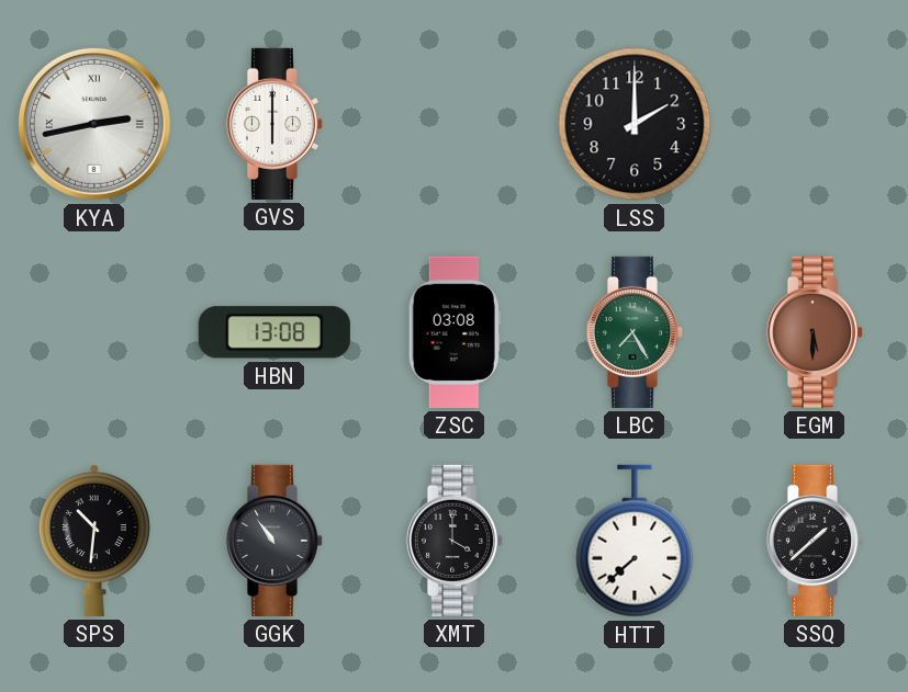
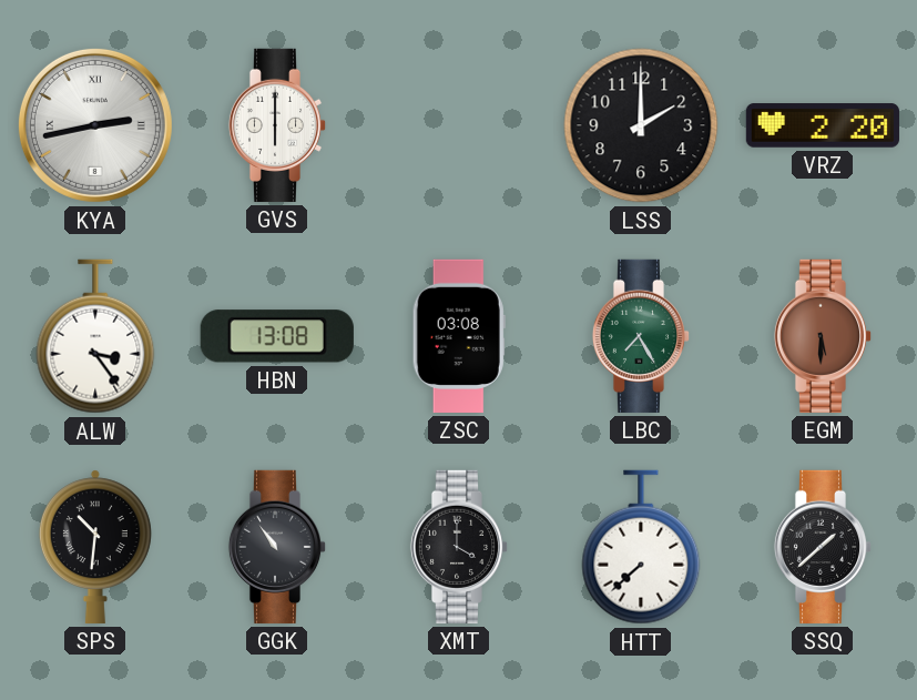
VRZ: none -> 2:20
ALW: none -> 3:24
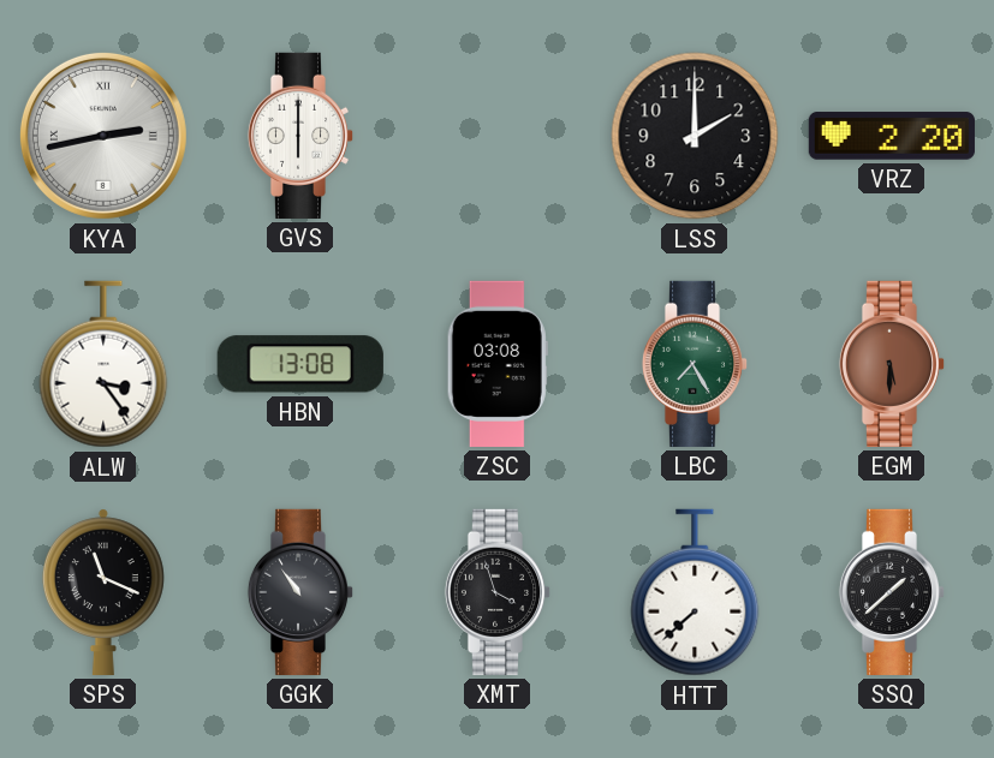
SPS: 10:31 -> 11:19
XMT: 4:00 -> 3:57
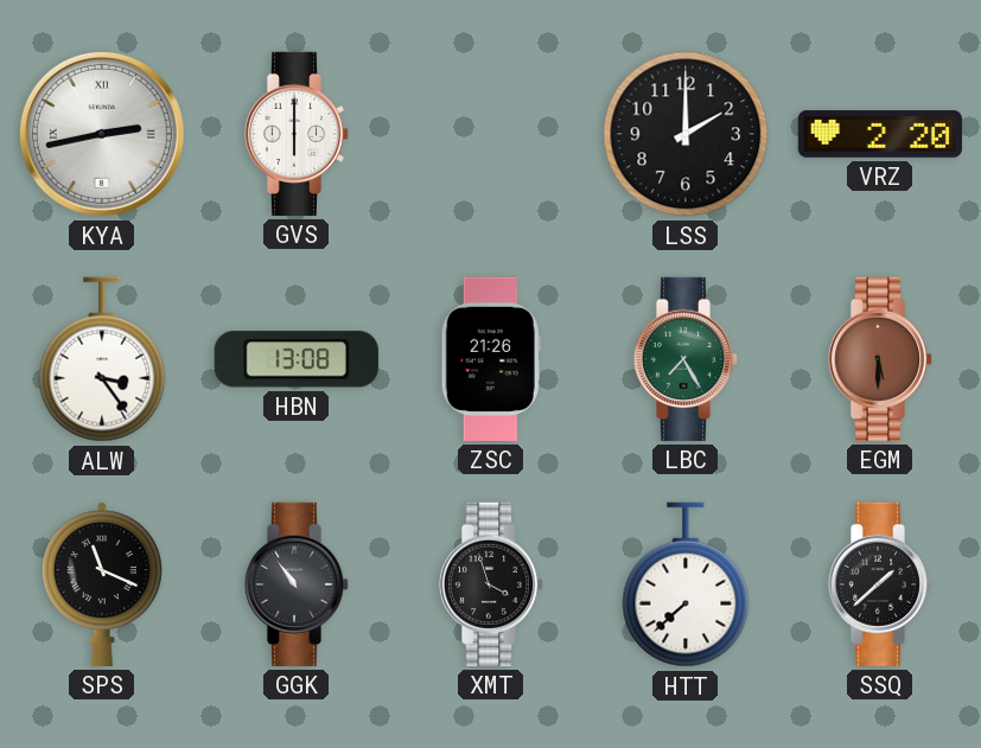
ZSC: 03:08 -> 21:26
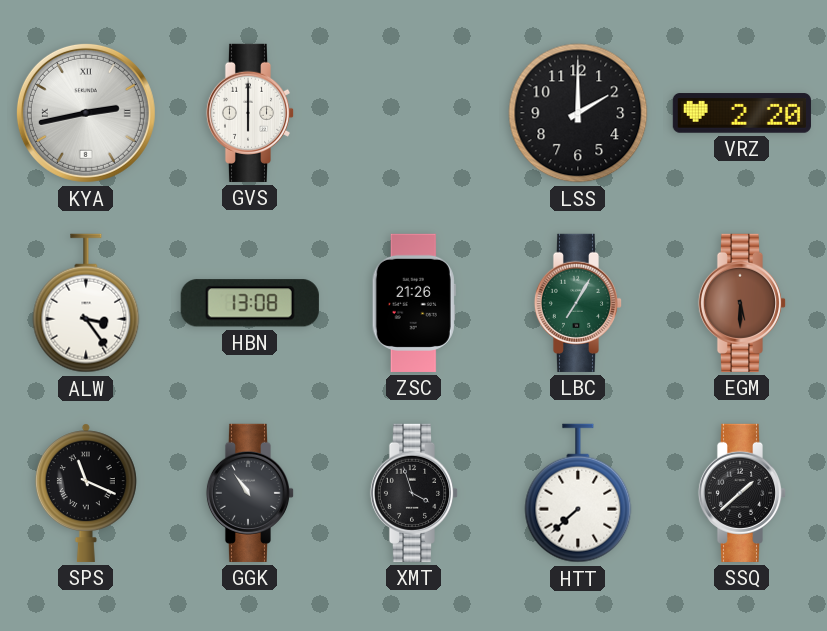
LBC: 7:25 -> 7:05
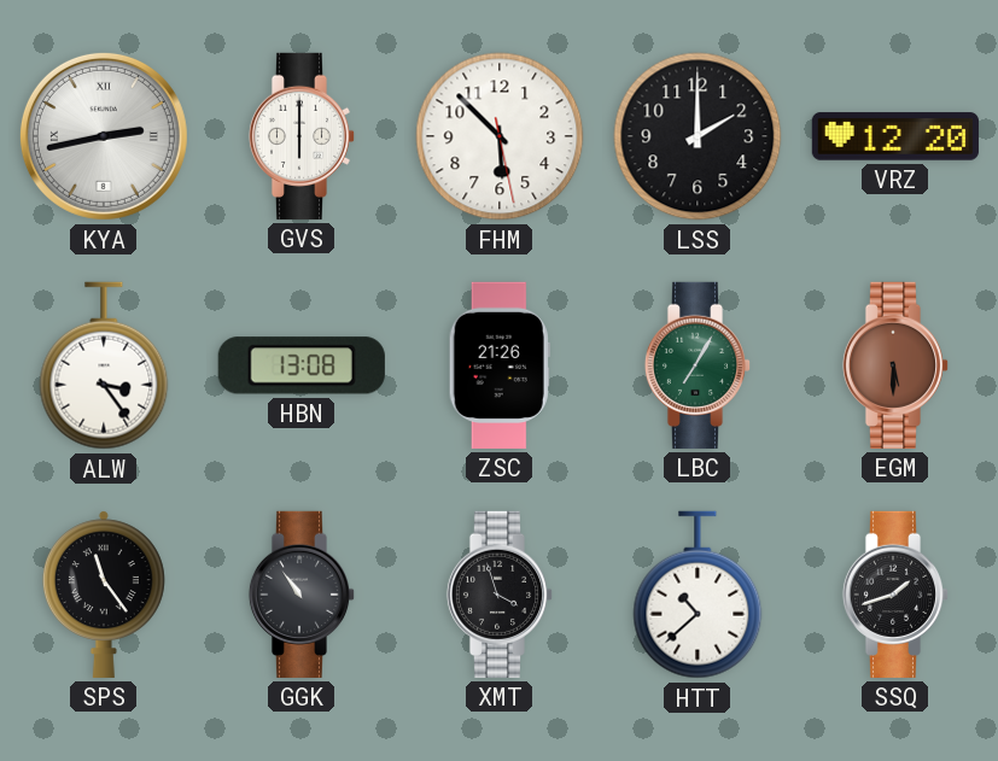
FHM: none -> 5:52
VRZ: 2:20 -> 12:20
SPS: 11:19 -> 11:24
HTT: 7:38 -> 10:38
SSQ: 1:38 -> 1:42
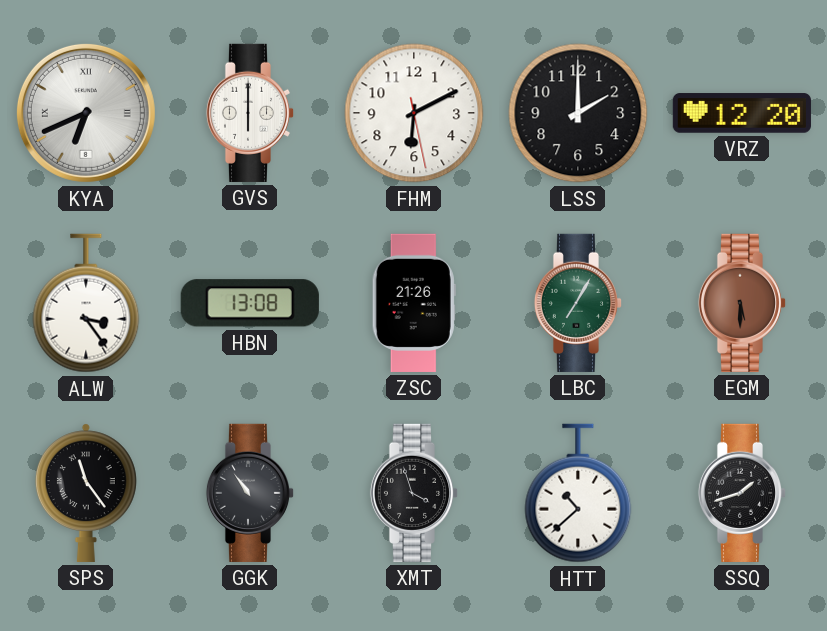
KYA: 2:43 -> 6:41
FHM: 5:52 -> 6:10
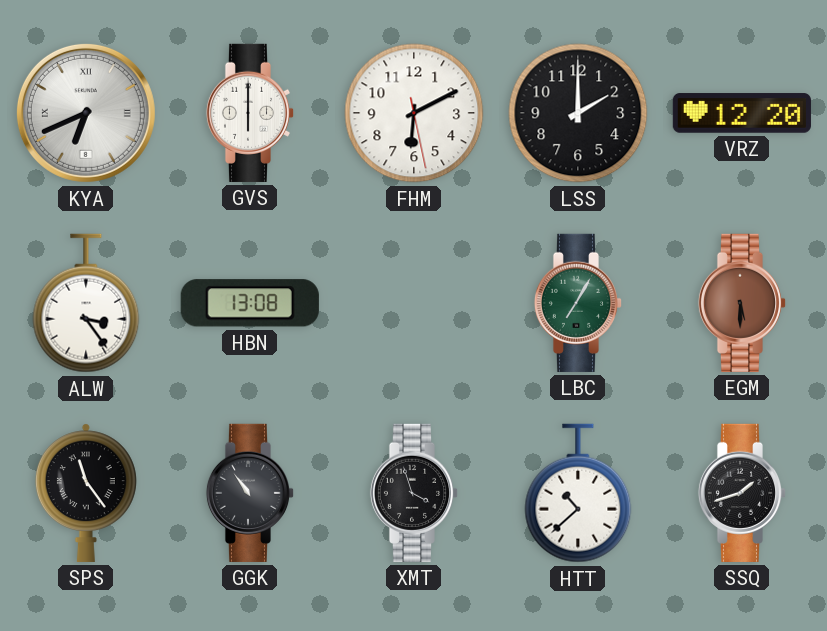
ZSC: 21:26 -> none
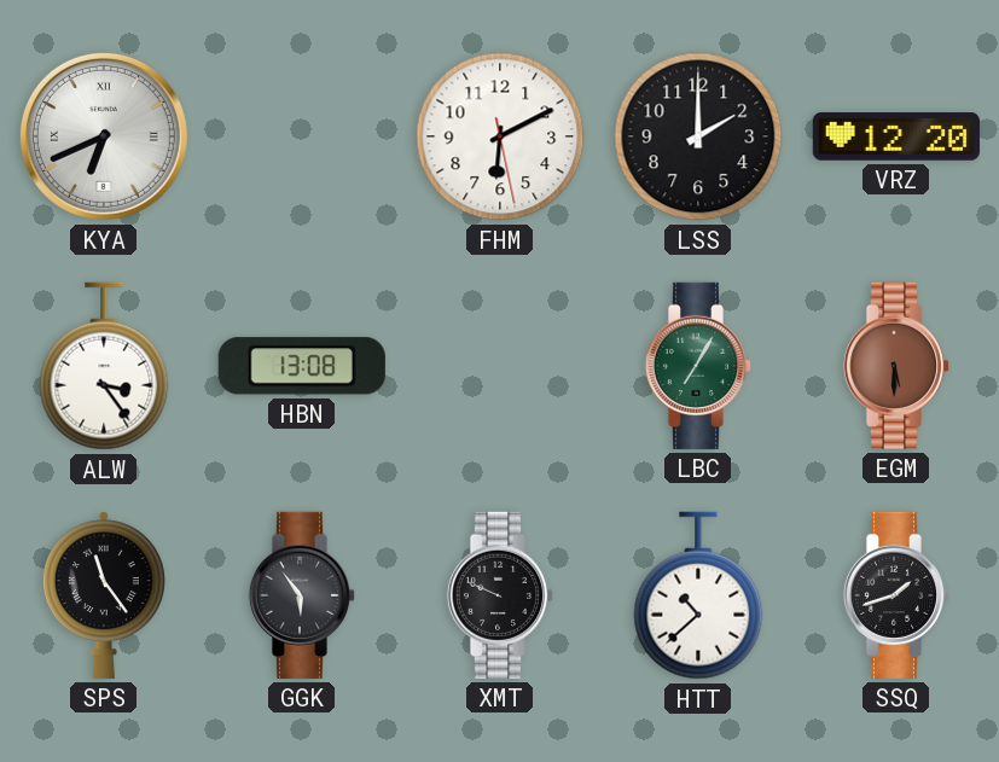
GVS: 6:00 -> none
GGK: 10:54 -> 5:54
XMT: 3:57 -> 9:49
